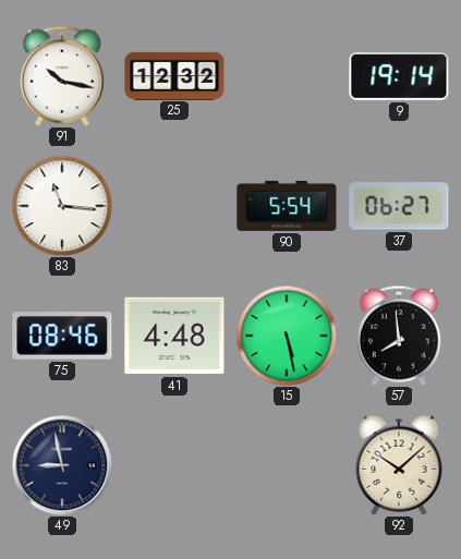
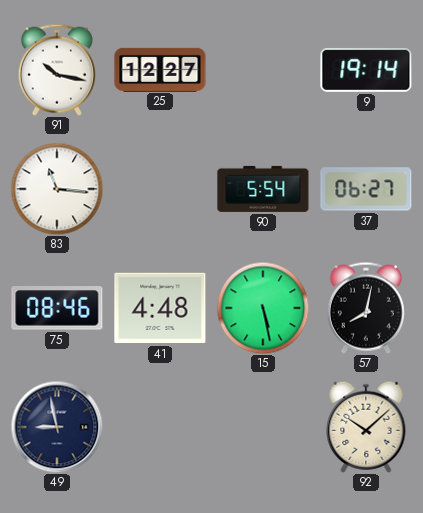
25: 12:32 -> 12:27
57: 7:59 -> 8:02
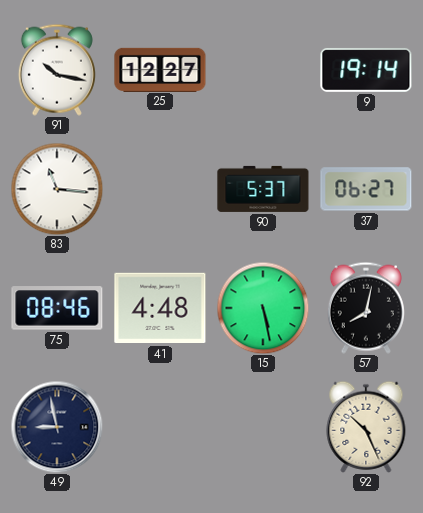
90: 5:54 -> 5:37
92: 10:08 -> 10:26
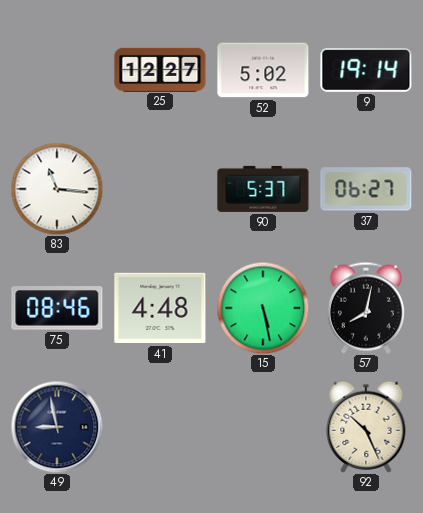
91: 10:17 -> none
52: none -> 5:02
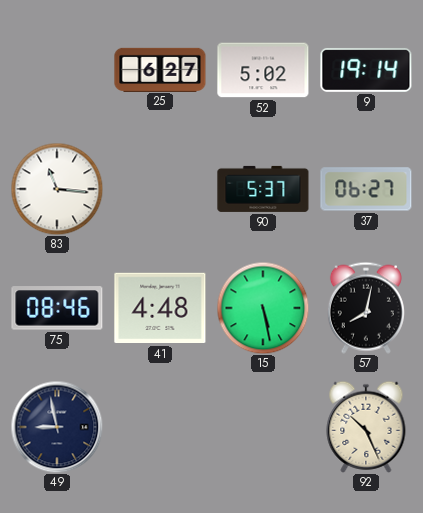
25: 12:27 -> 6:27
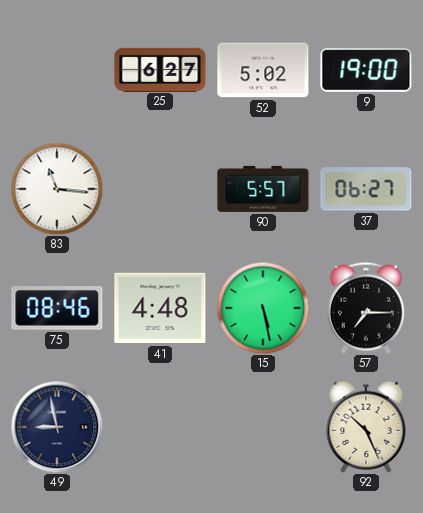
9: 19:14 -> 19:00
90: 5:37 -> 5:57
57: 8:02 -> 7:15
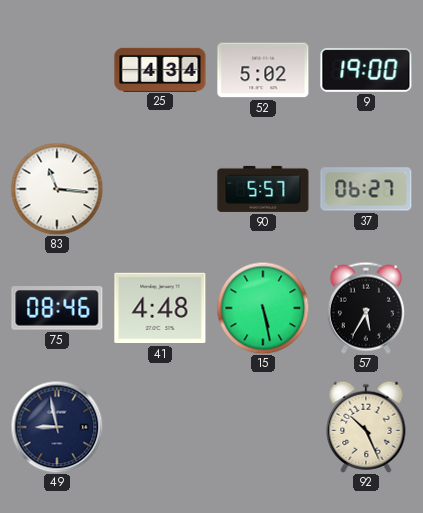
25: 6:27 -> 4:34
57: 7:15 -> 5:35
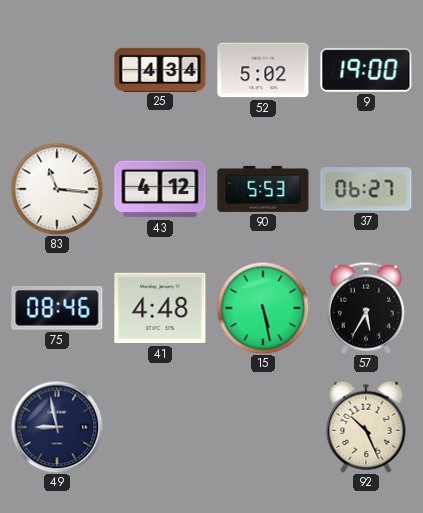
43: none -> 4:12
90: 5:57 -> 5:53
